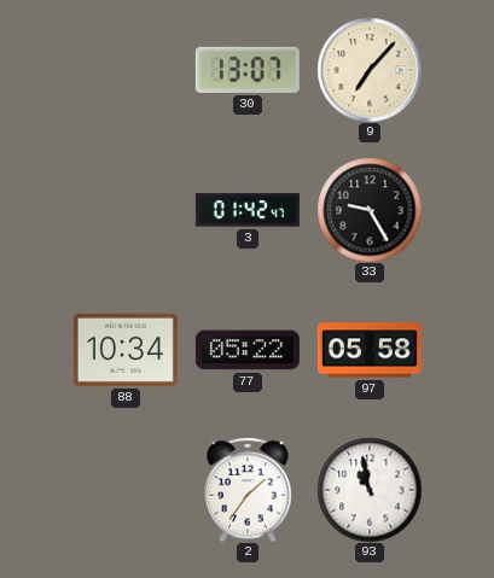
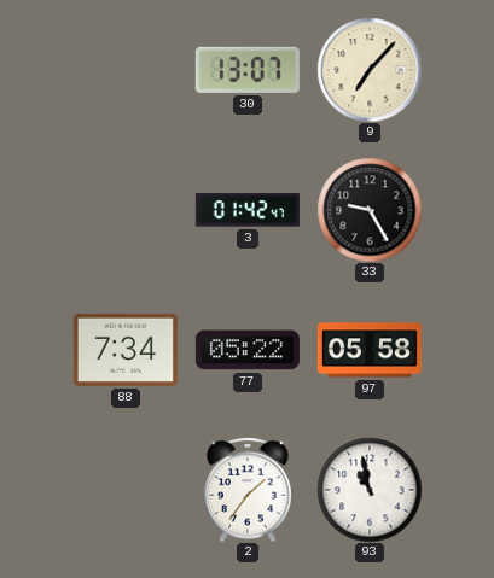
88: 10:34 -> 7:34
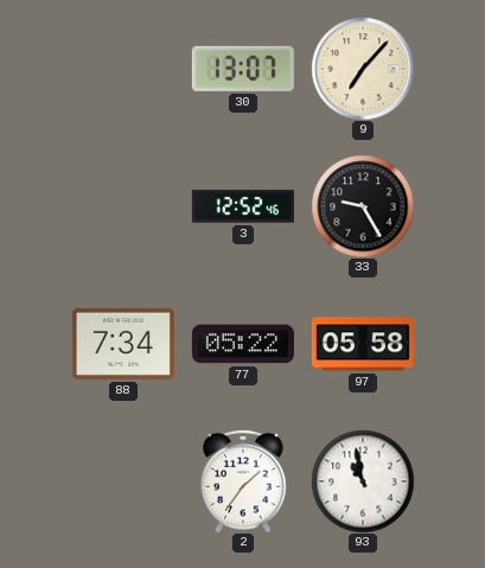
3: 01:42 -> 12:52
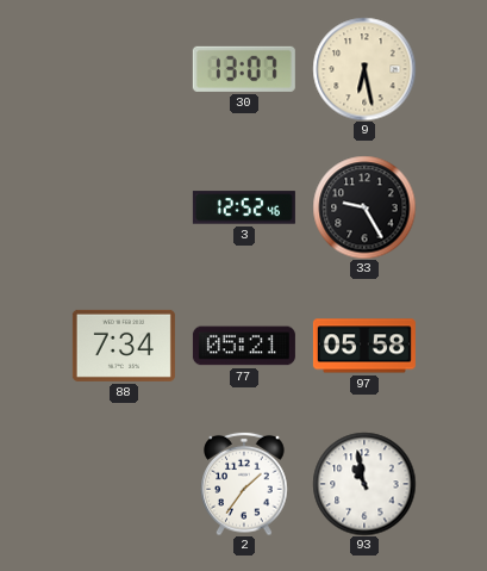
9: 7:07 -> 6:28
77: 05:22 -> 05:21
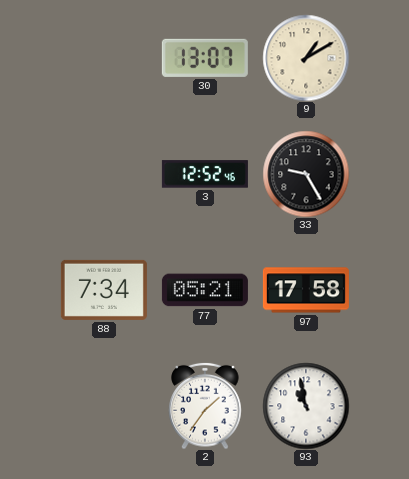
9: 6:28 -> 1:10
97: 05:58 -> 17:58
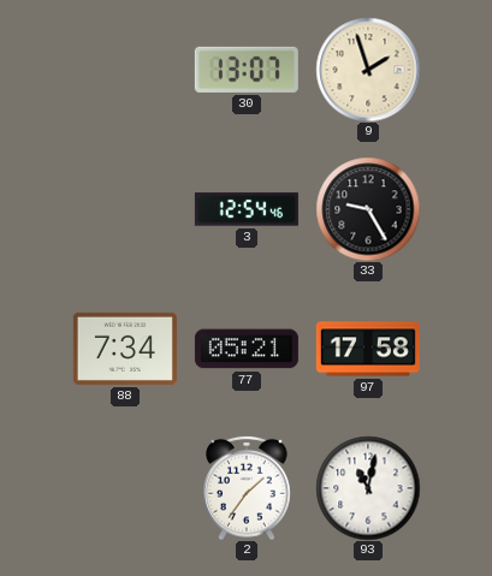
9: 1:10 -> 1:57
3: 12:52 -> 12:54
93: 10:58 -> 11:02
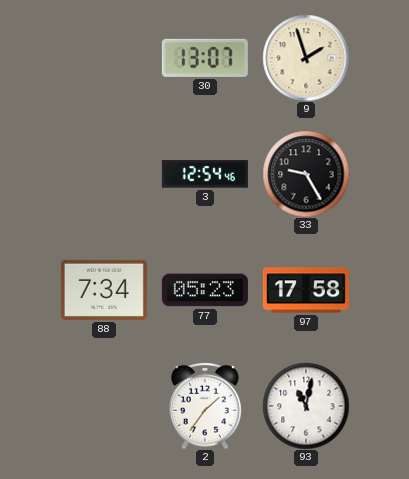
77: 05:21 -> 05:23
